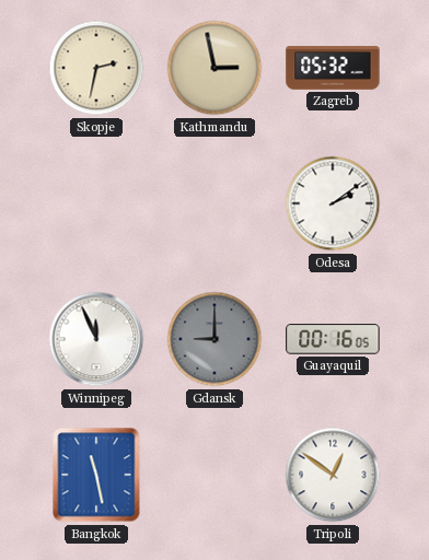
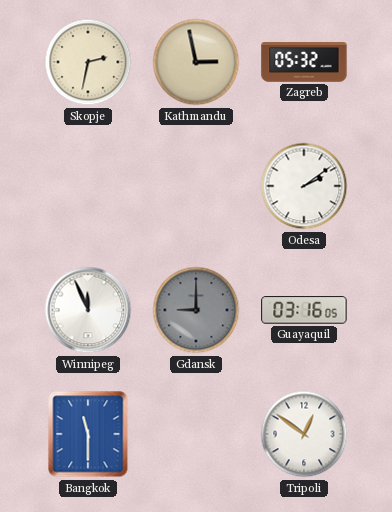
Guayaquil: 00:16 -> 03:16
Bangkok: 11:28 -> 11:30
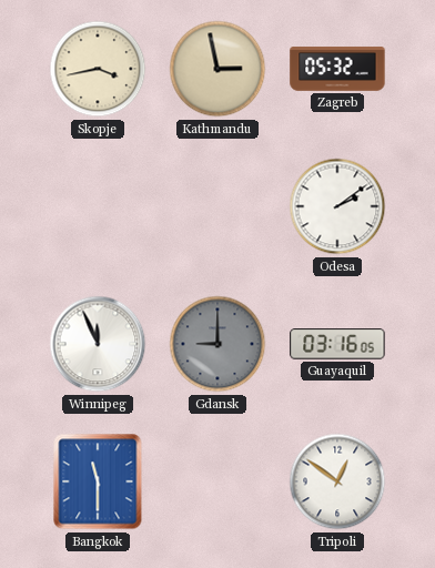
Skopje: 2:32 -> 3:43
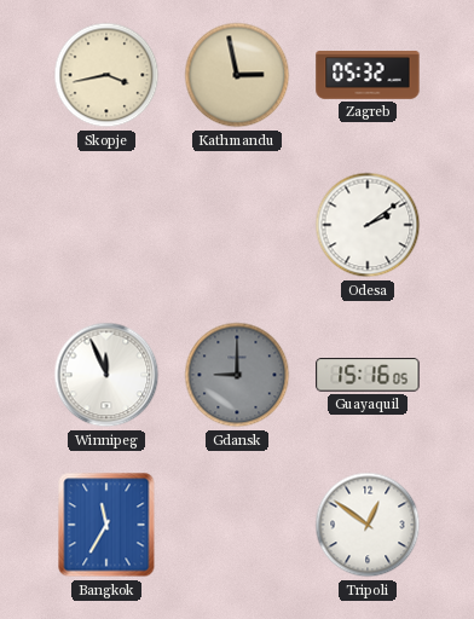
Guayaquil: 03:16 -> 15:16
Bangkok: 11:30 -> 11:35
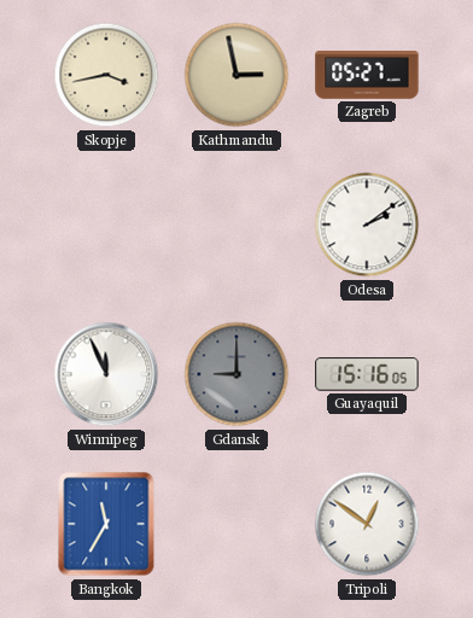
Zagreb: 05:32 -> 05:27
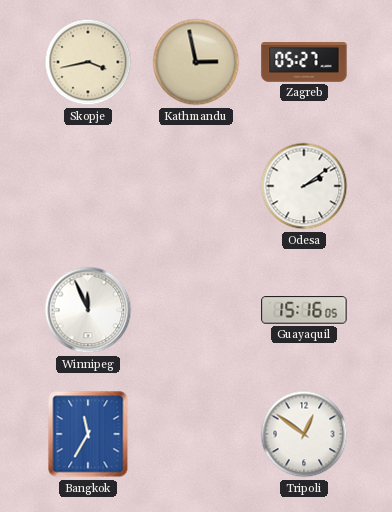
Gdansk: 9:00 -> none
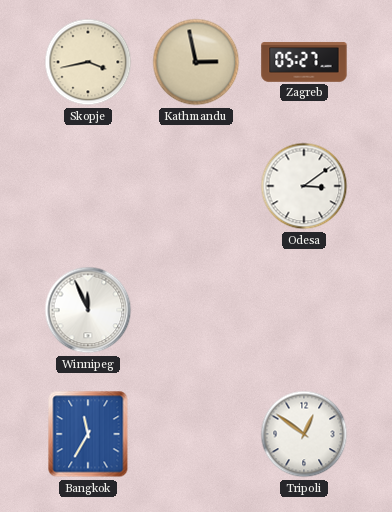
Odesa: 2:09 -> 3:09
Guayaquil: 15:16 -> none
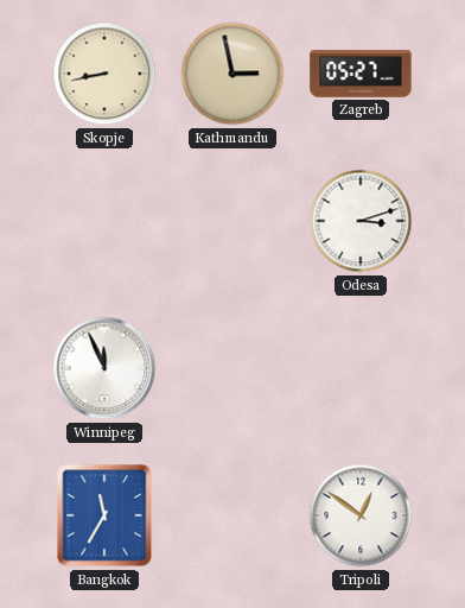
Skopje: 3:43 -> 8:43
Odesa: 3:09 -> 3:12
